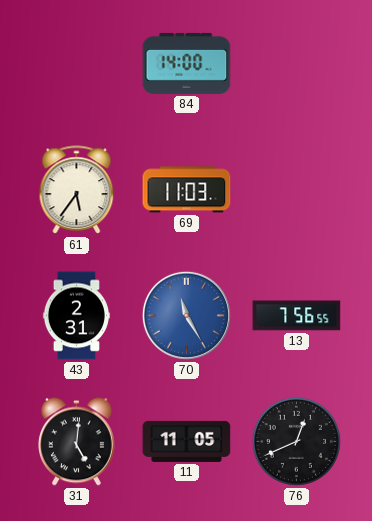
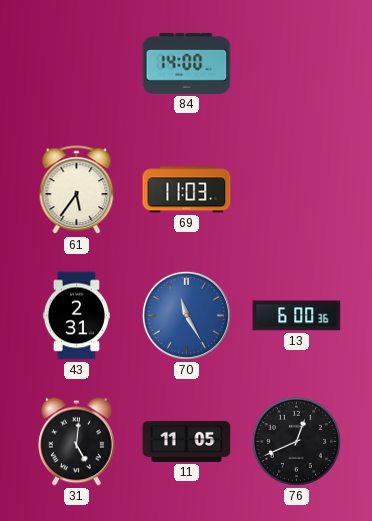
13: 7:56 -> 6:00
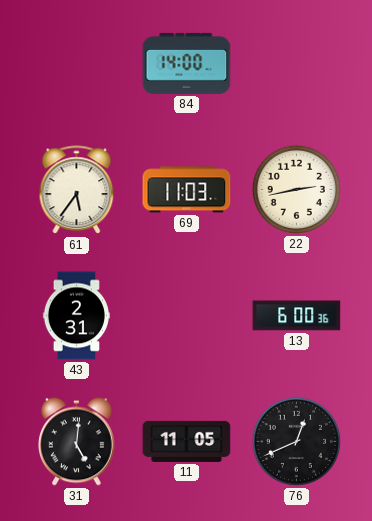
22: none -> 2:43
70: 11:25 -> none
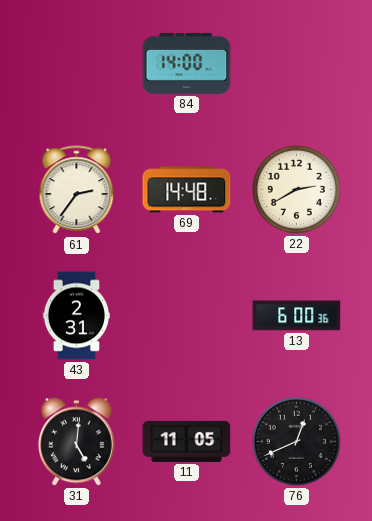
61: 5:36 -> 2:36
69: 11:03 -> 14:48
22: 2:43 -> 2:40
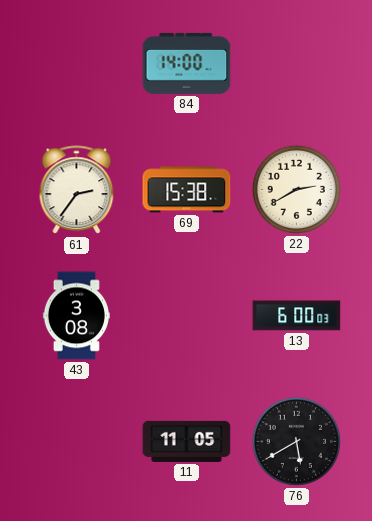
69: 14:48 -> 15:38
43: 2:31 -> 3:08
13: 6:00:36 -> 6:00:03
31: 5:01 -> none
76: 12:41 -> 5:40
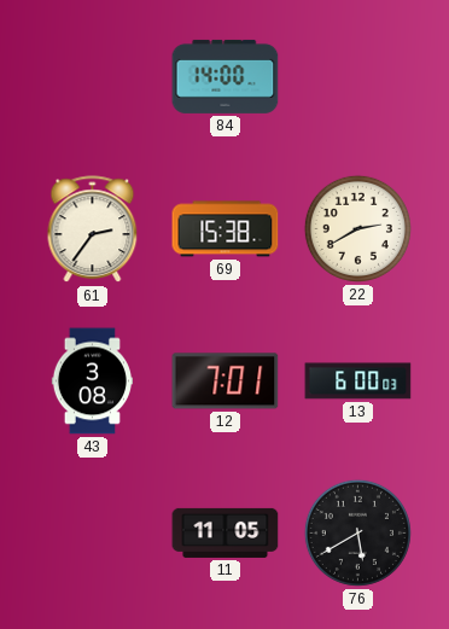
12: none -> 7:01
